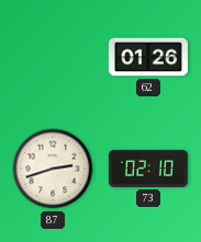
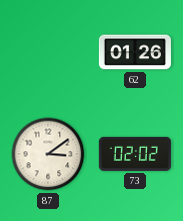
87: 2:42 -> 3:09
73: 02:10 -> 02:02
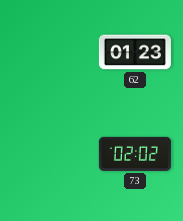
62: 01:26 -> 01:23
87: 3:09 -> none
